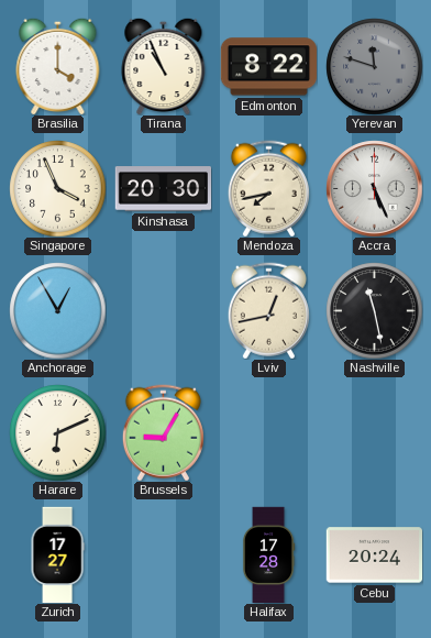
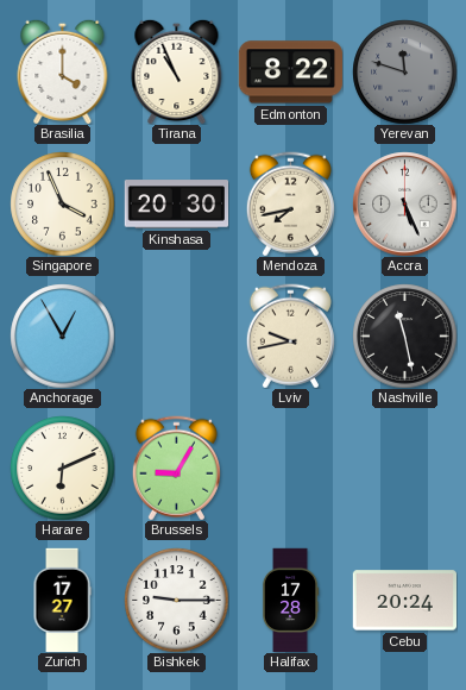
Lviv: 12:43 -> 9:43
Bishkek: none -> 9:15
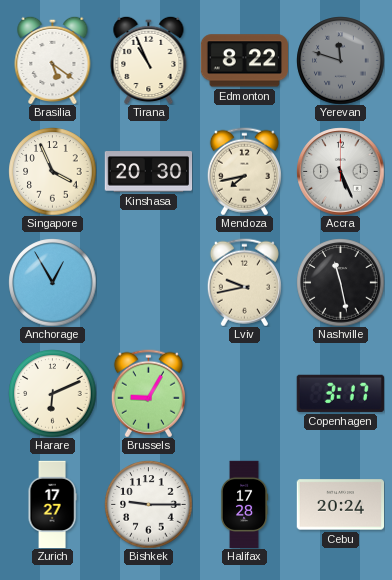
Brasilia: 4:00 -> 5:21
Copenhagen: none -> 3:17
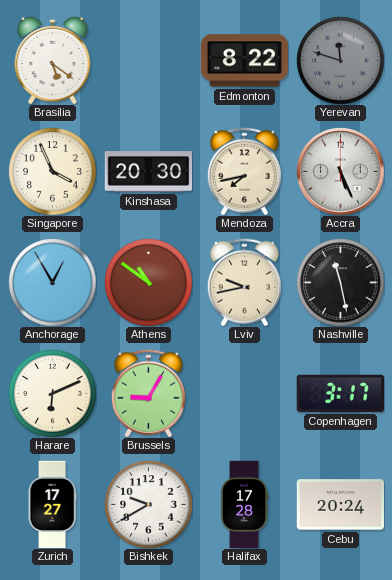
Tirana: 10:56 -> none
Athens: none -> 10:51
Bishkek: 9:15 -> 9:40
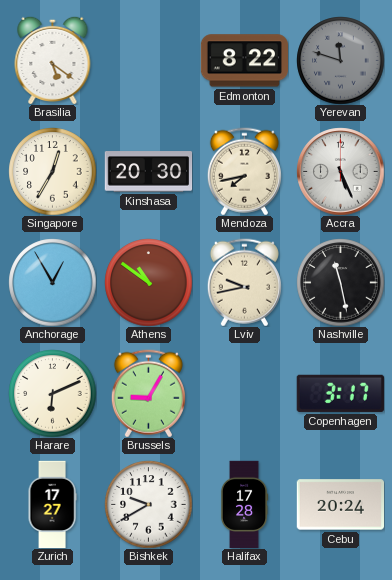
Singapore: 3:56 -> 12:35
